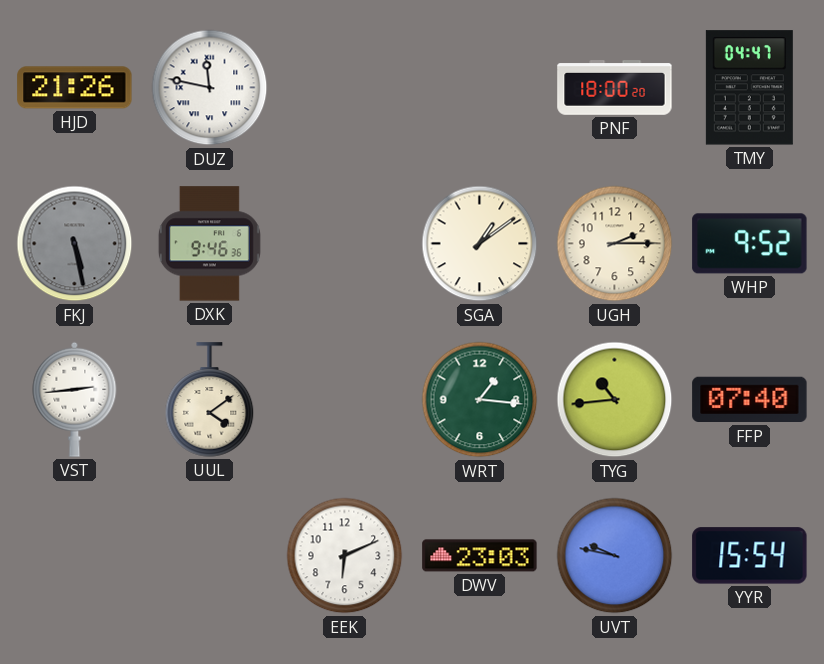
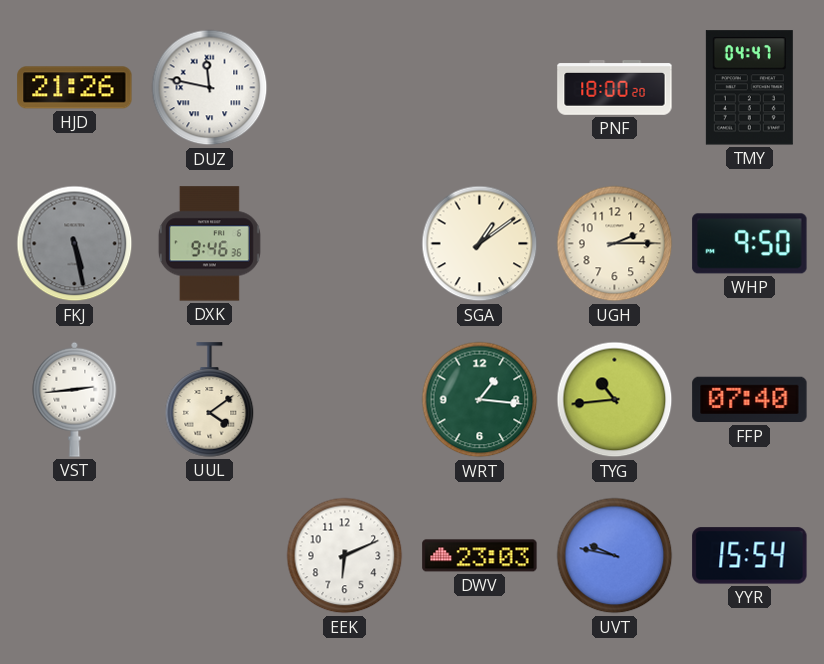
WHP: 9:52 -> 9:50
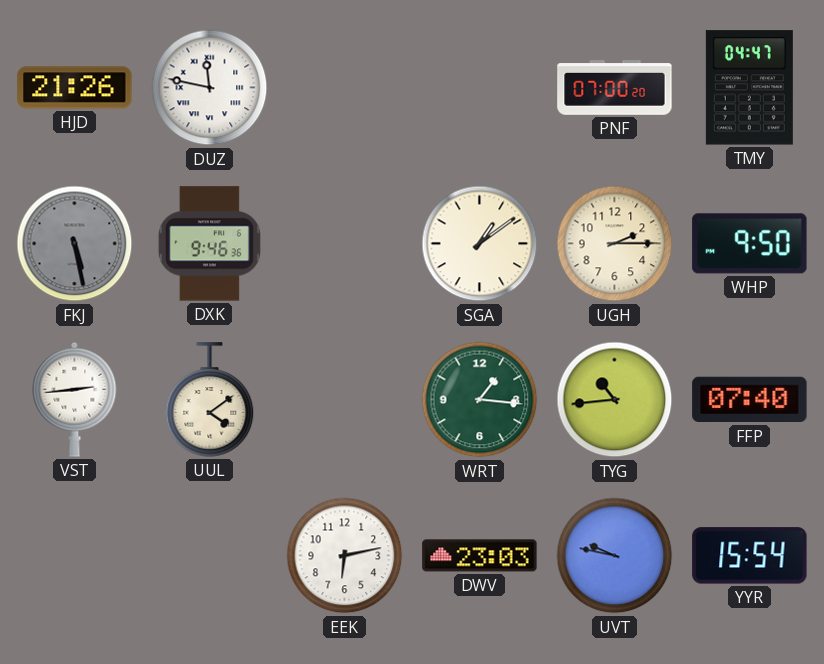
PNF: 18:00 -> 07:00
EEK: 6:11 -> 6:13
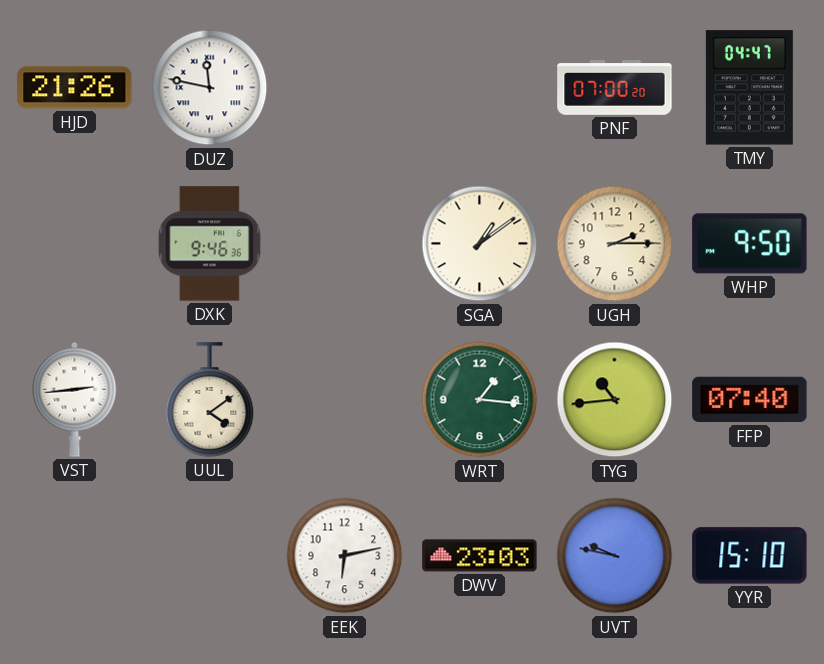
FKJ: 5:28 -> none
YYR: 15:54 -> 15:10
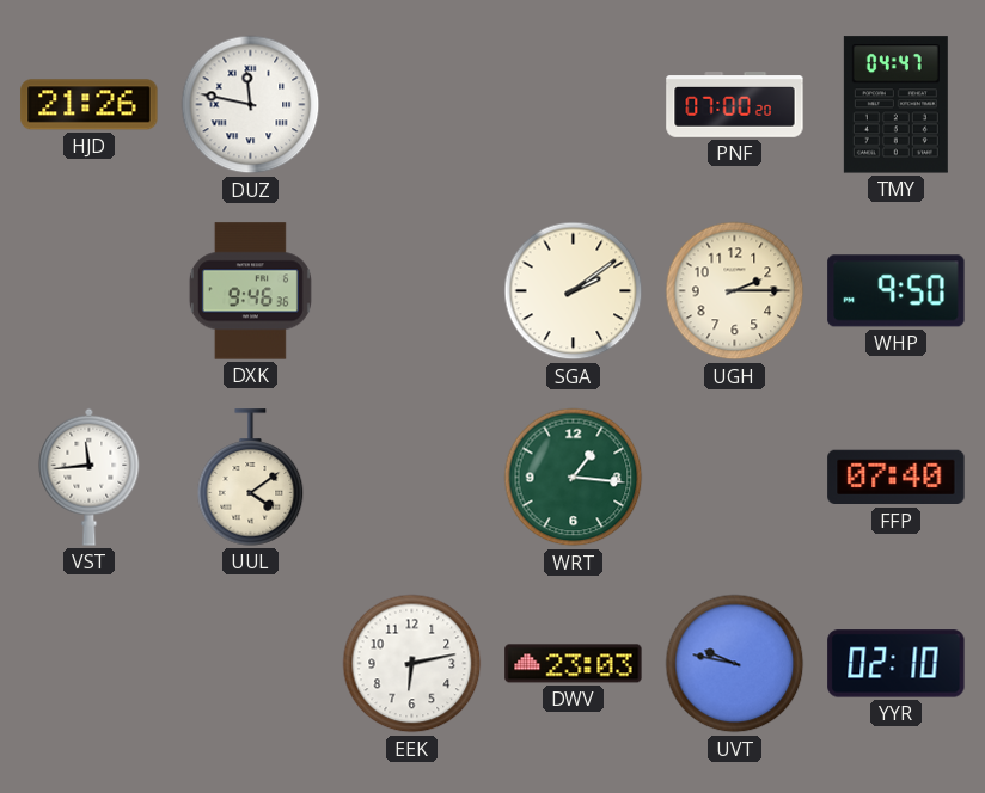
SGA: 1:09 -> 2:09
VST: 2:44 -> 11:44
TYG: 10:44 -> none
YYR: 15:10 -> 02:10
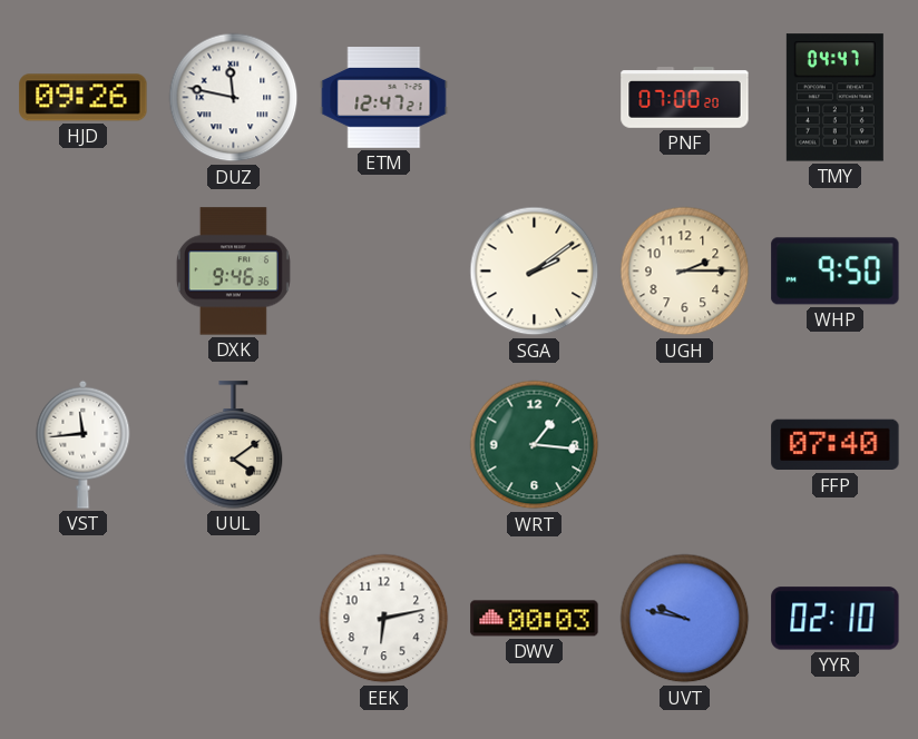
HJD: 21:26 -> 09:26
ETM: none -> 12:47
DWV: 23:03 -> 00:03
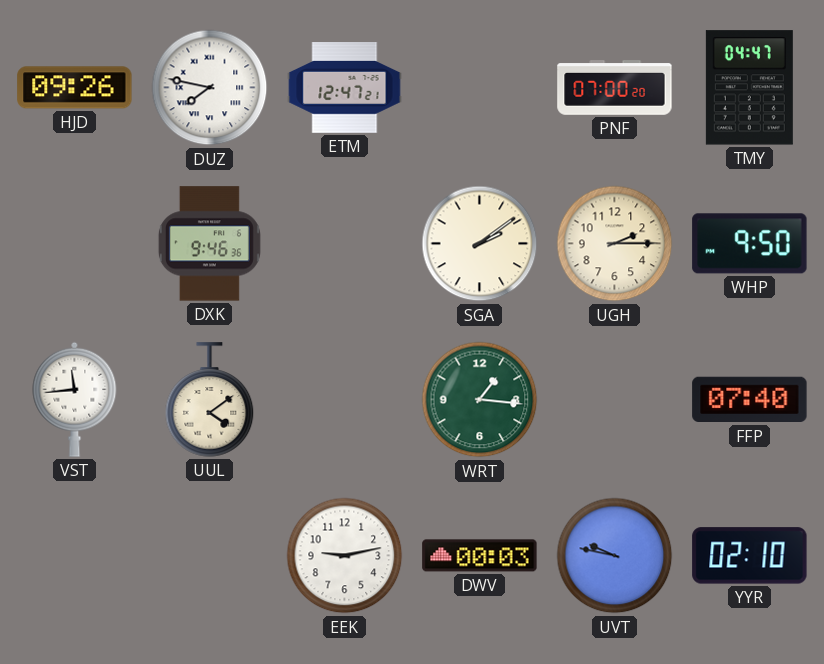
DUZ: 11:47 -> 7:47
EEK: 6:13 -> 9:13
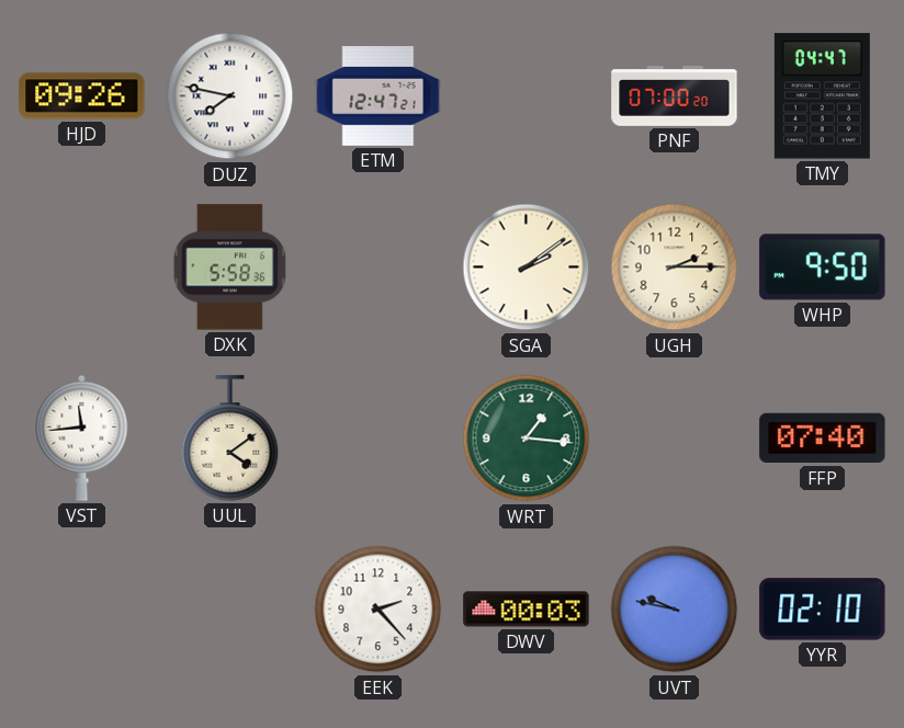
DXK: 9:46 -> 5:58
EEK: 9:13 -> 2:23
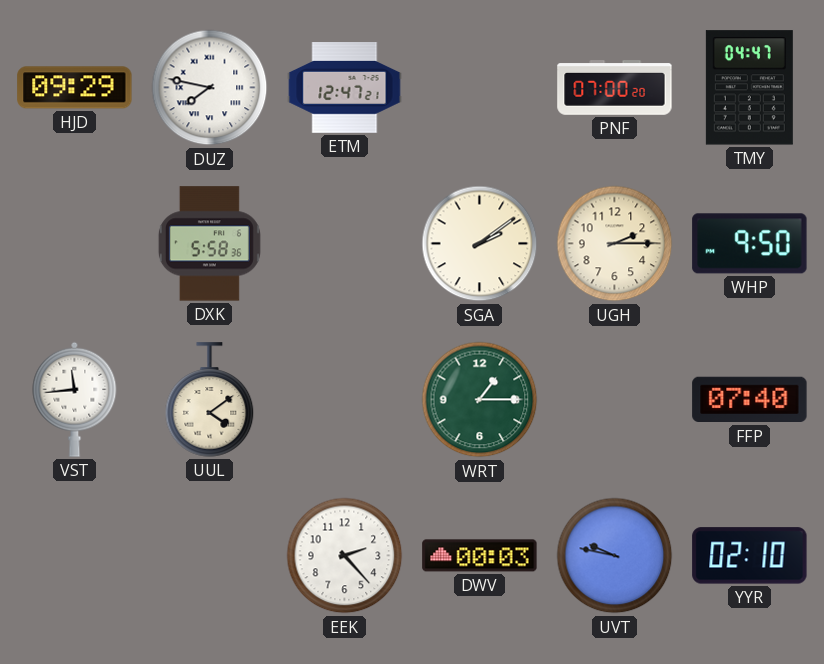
HJD: 09:26 -> 09:29
WRT: 1:16 -> 1:15
